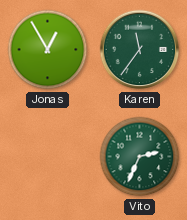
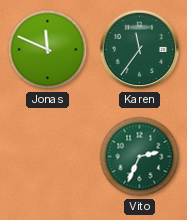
Jonas: 12:55 -> 11:49
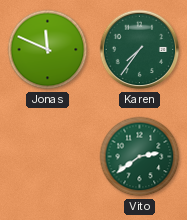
Karen: 11:36 -> 7:36
Vito: 2:34 -> 2:39
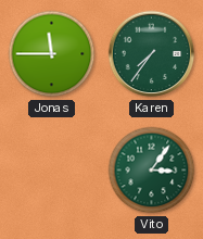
Jonas: 11:49 -> 11:45
Vito: 2:39 -> 3:06
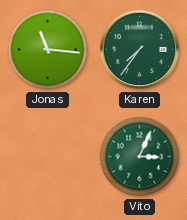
Jonas: 11:45 -> 11:16
Vito: 3:06 -> 3:04
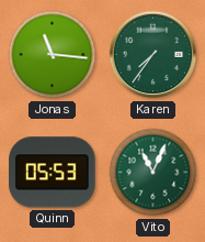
Quinn: none -> 05:53
Vito: 3:04 -> 11:04
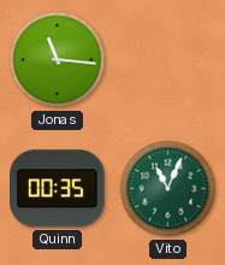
Karen: 7:36 -> none
Quinn: 05:53 -> 00:35
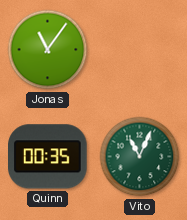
Jonas: 11:16 -> 11:06
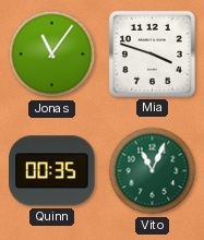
Mia: none -> 3:48
